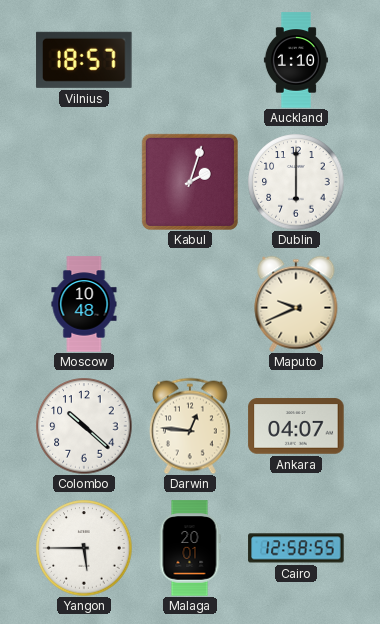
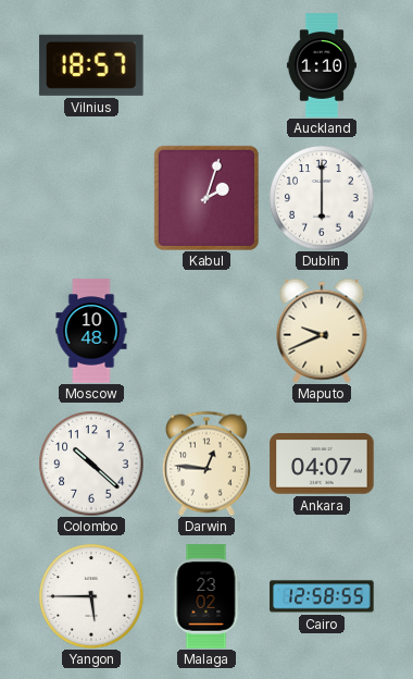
Malaga: 20:01 -> 23:02
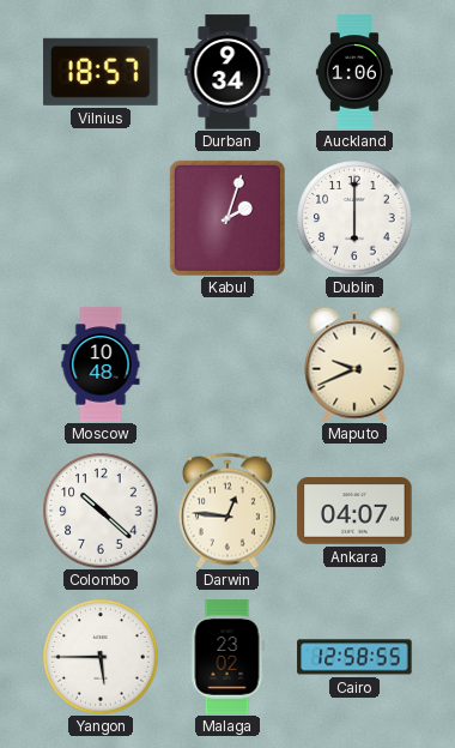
Durban: none -> 9:34
Auckland: 1:10 -> 1:06
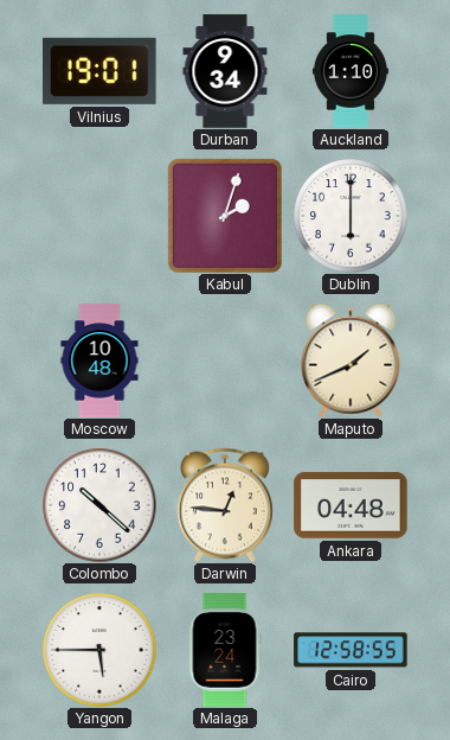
Vilnius: 18:57 -> 19:01
Auckland: 1:06 -> 1:10
Maputo: 9:41 -> 1:41
Ankara: 04:07 -> 04:48
Malaga: 23:02 -> 23:24
